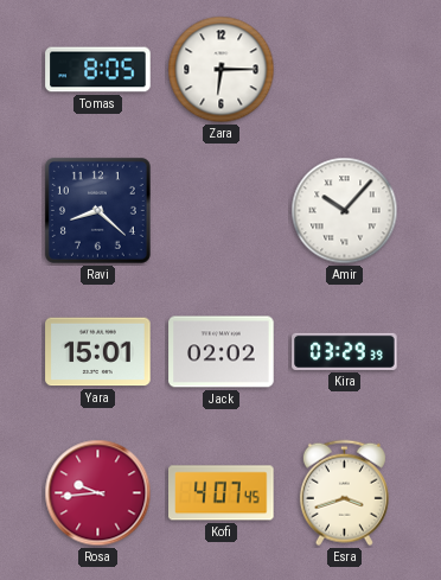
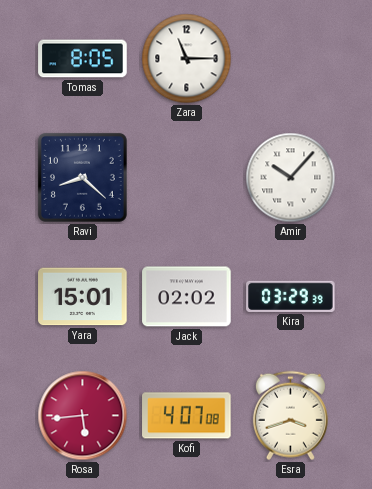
Zara: 6:15 -> 11:15
Rosa: 9:44 -> 5:44
Kofi: 4:07:45 -> 4:07:08
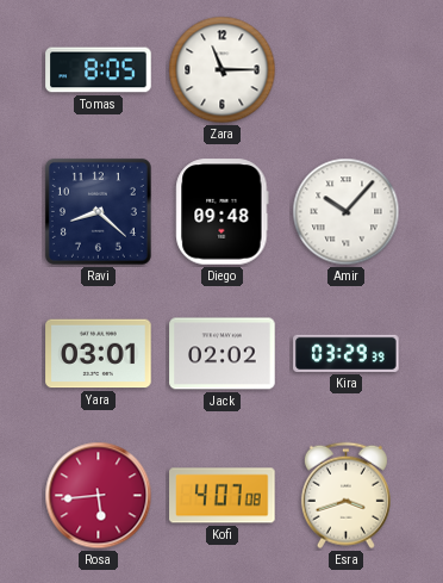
Diego: none -> 09:48
Yara: 15:01 -> 03:01
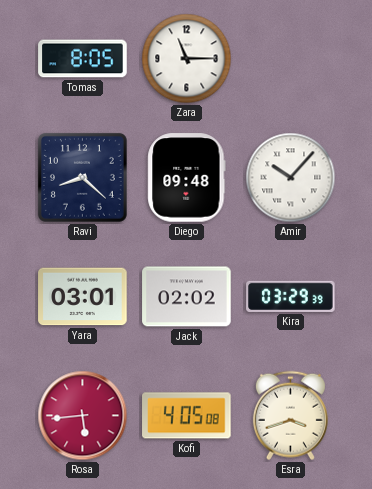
Kofi: 4:07 -> 4:05
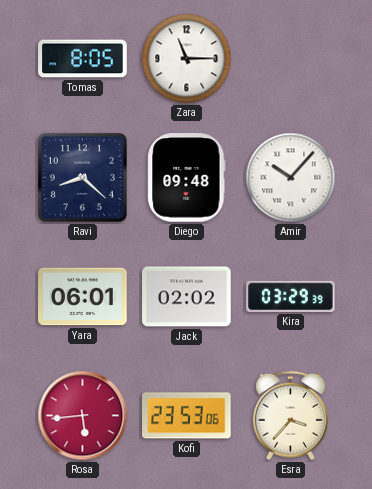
Yara: 03:01 -> 06:01
Kofi: 4:05 -> 23:53
Esra: 3:42 -> 3:37
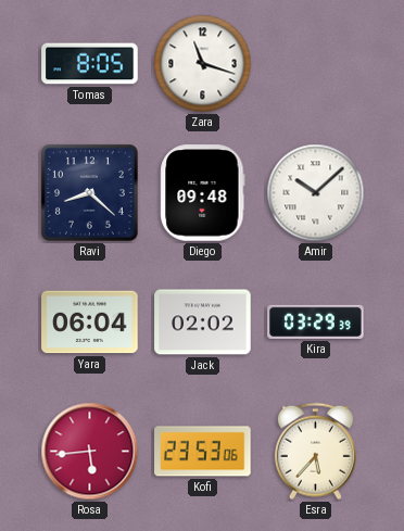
Zara: 11:15 -> 11:18
Amir: 10:07 -> 10:08
Yara: 06:01 -> 06:04
Esra: 3:37 -> 5:37
